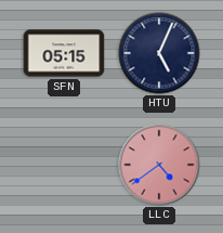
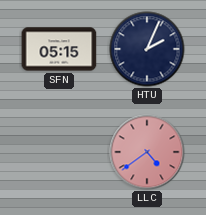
HTU: 5:04 -> 2:04
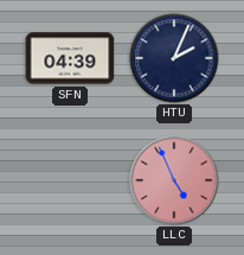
SFN: 05:15 -> 04:39
LLC: 4:39 -> 4:56
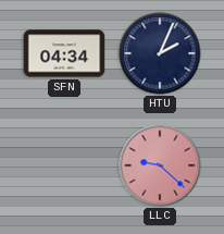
SFN: 04:39 -> 04:34
LLC: 4:56 -> 9:22
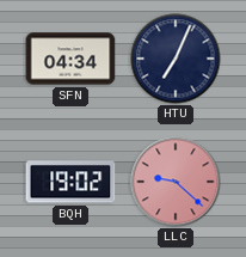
HTU: 2:04 -> 7:04
BQH: none -> 19:02
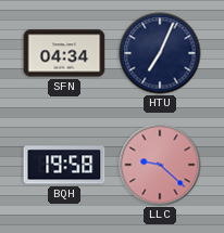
BQH: 19:02 -> 19:58
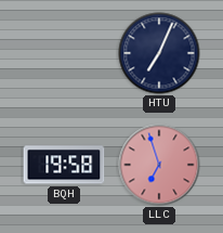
SFN: 04:34 -> none
LLC: 9:22 -> 6:57
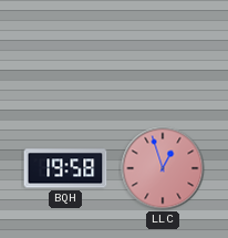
HTU: 7:04 -> none
LLC: 6:57 -> 12:57
